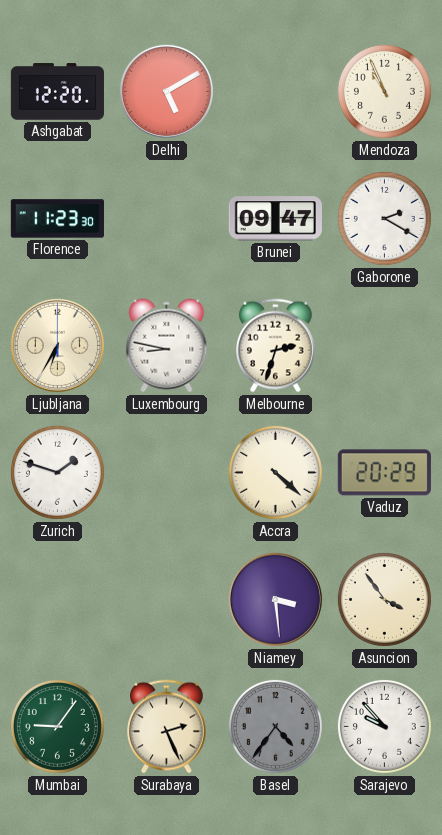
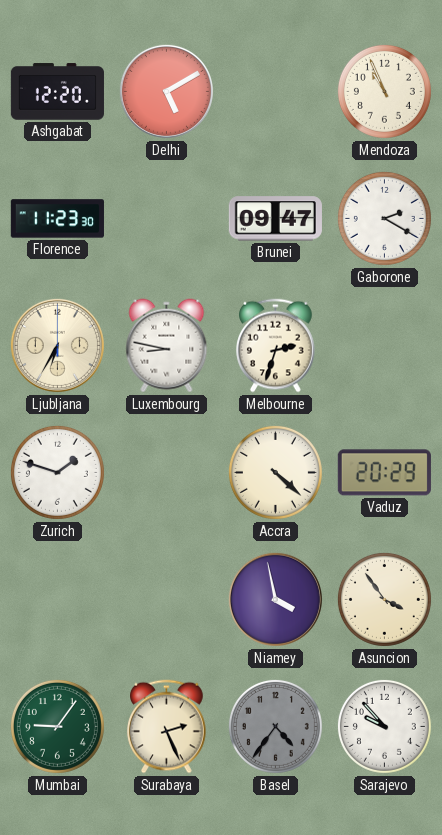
Niamey: 3:29 -> 3:58
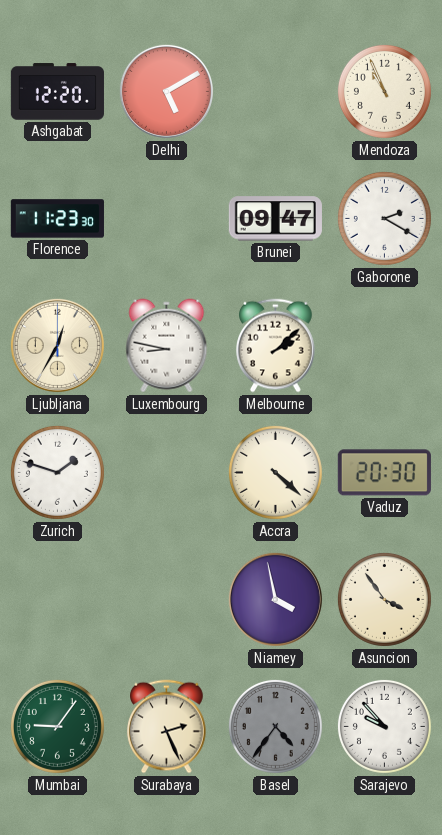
Ljubljana: 6:35 -> 12:35
Melbourne: 2:33 -> 2:08
Vaduz: 20:29 -> 20:30
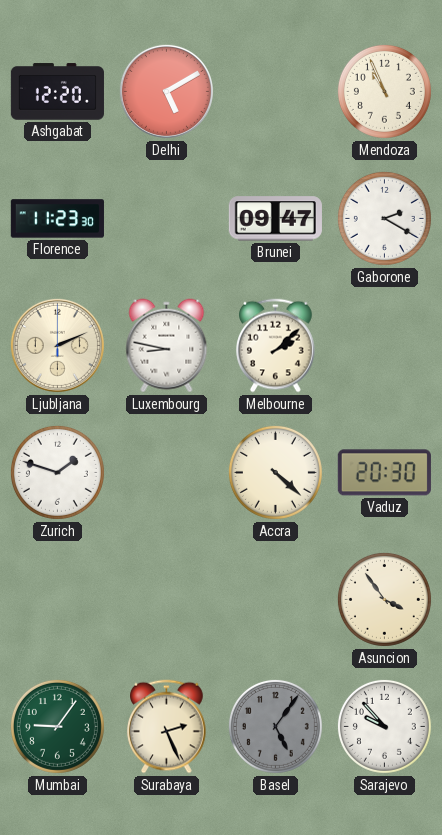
Ljubljana: 12:35 -> 2:11
Niamey: 3:58 -> none
Basel: 4:36 -> 5:06
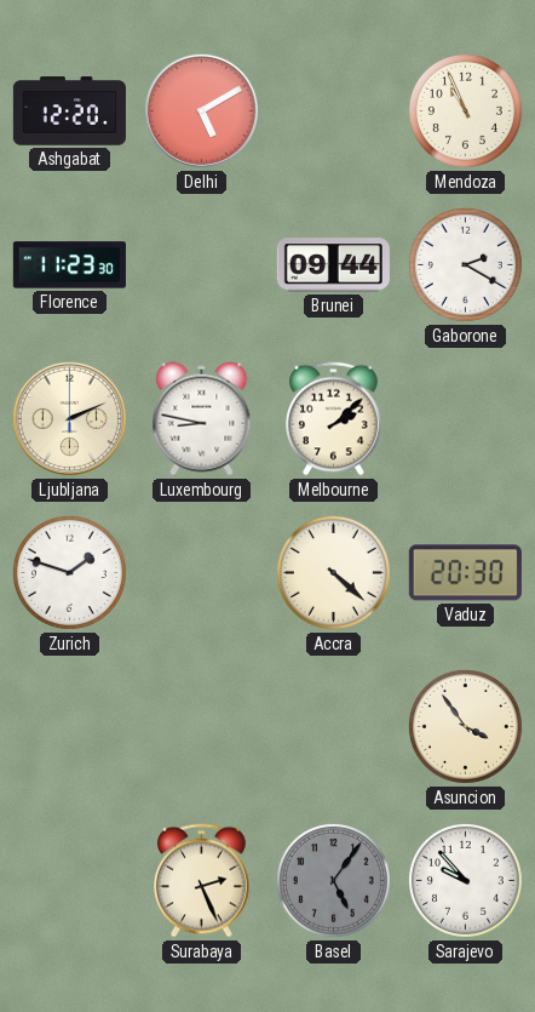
Brunei: 09:47 -> 09:44
Mumbai: 9:06 -> none
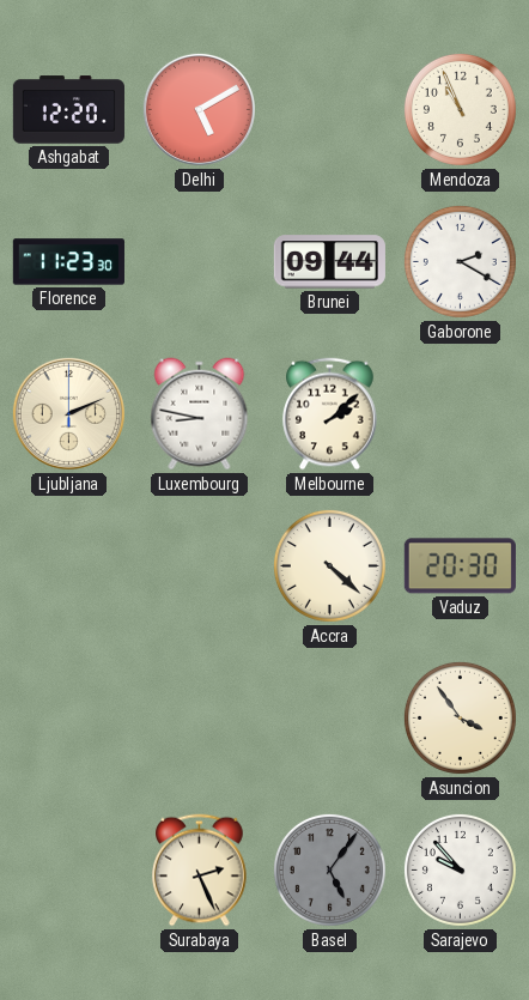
Zurich: 1:48 -> none
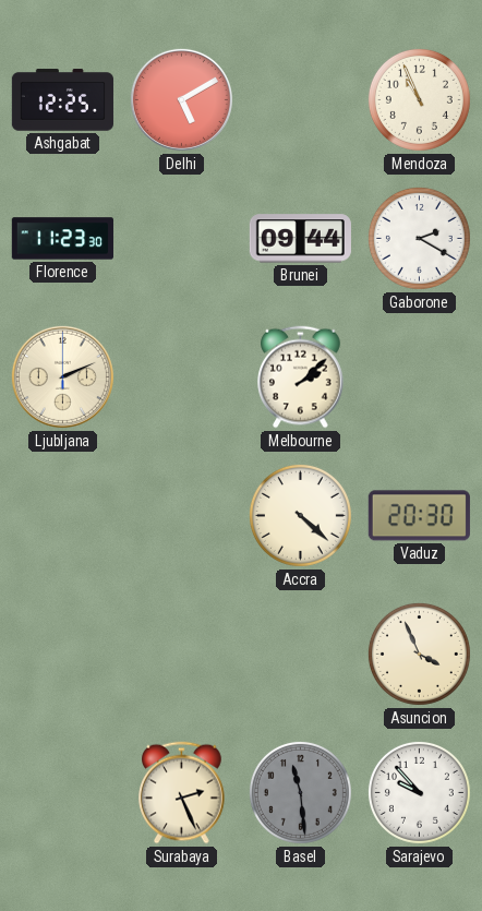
Ashgabat: 12:20 -> 12:25
Luxembourg: 8:47 -> none
Asuncion: 3:54 -> 3:56
Basel: 5:06 -> 11:29
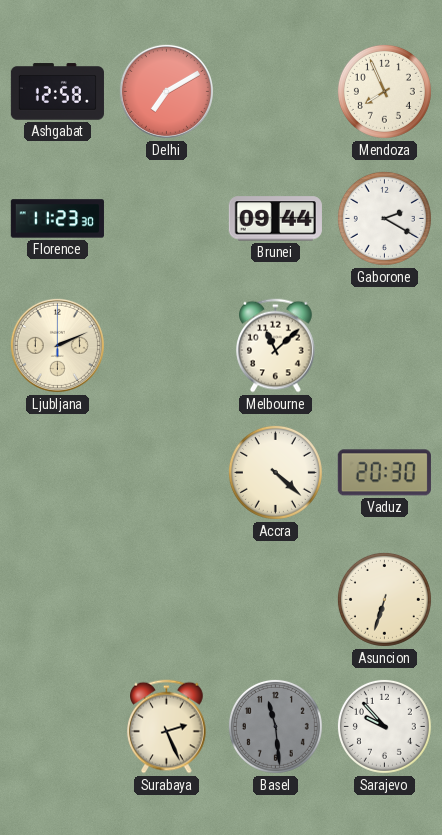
Ashgabat: 12:25 -> 12:58
Delhi: 5:10 -> 7:10
Mendoza: 10:56 -> 7:56
Melbourne: 2:08 -> 11:08
Asuncion: 3:56 -> 6:33
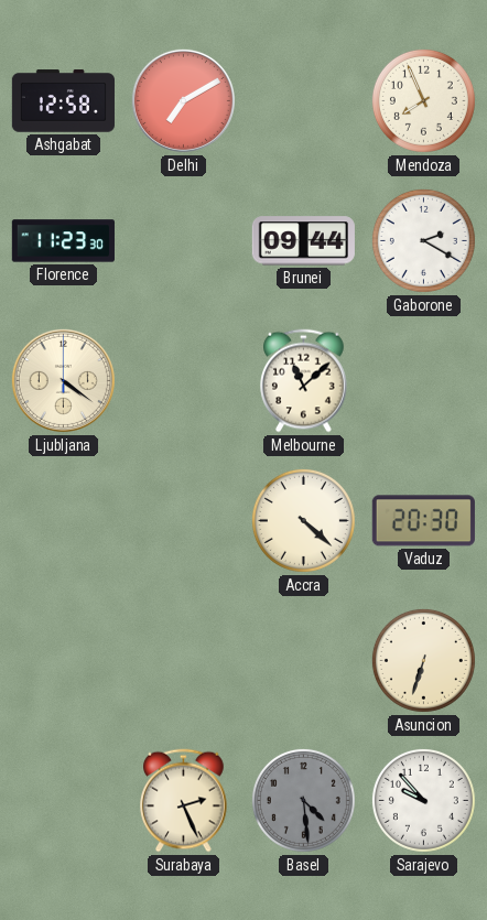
Ljubljana: 2:11 -> 4:21
Basel: 11:29 -> 4:29
